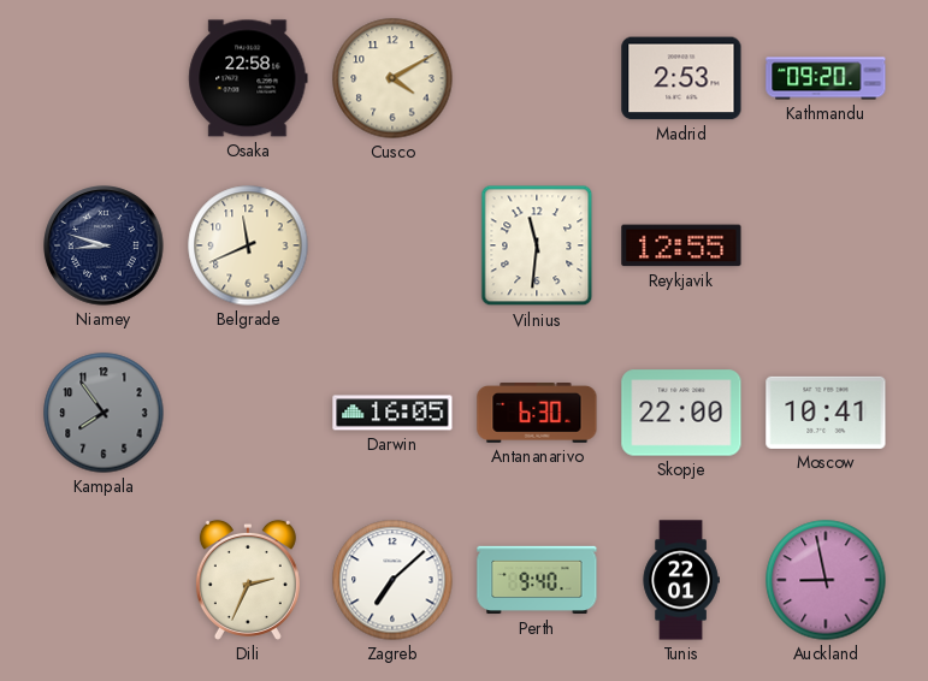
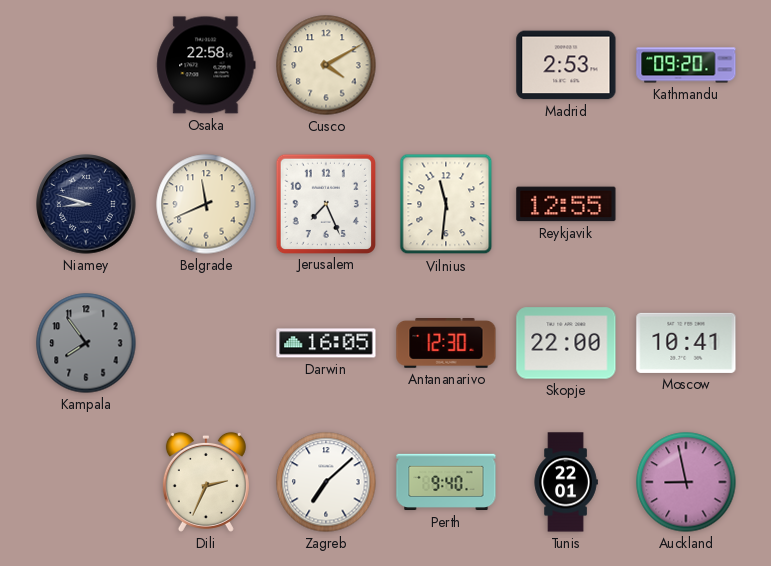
Jerusalem: none -> 7:26
Antananarivo: 6:30 -> 12:30
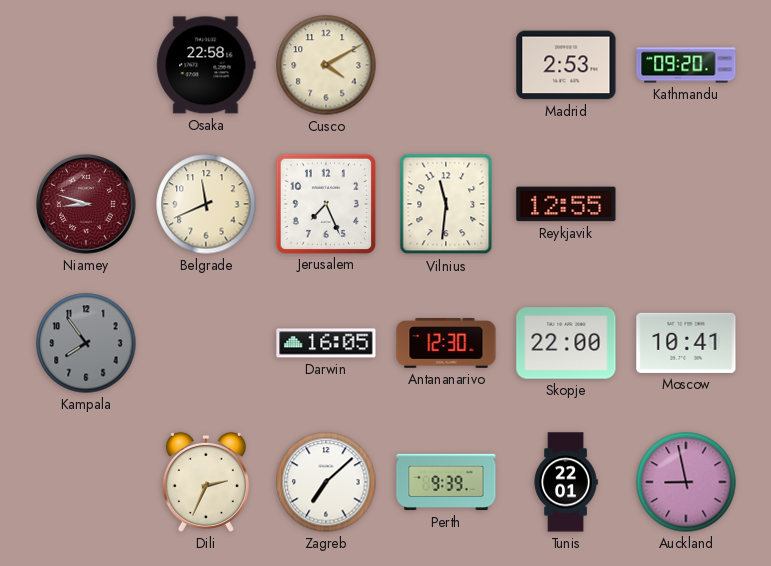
Niamey dial: navy -> burgundy
Perth: 9:40 -> 9:39
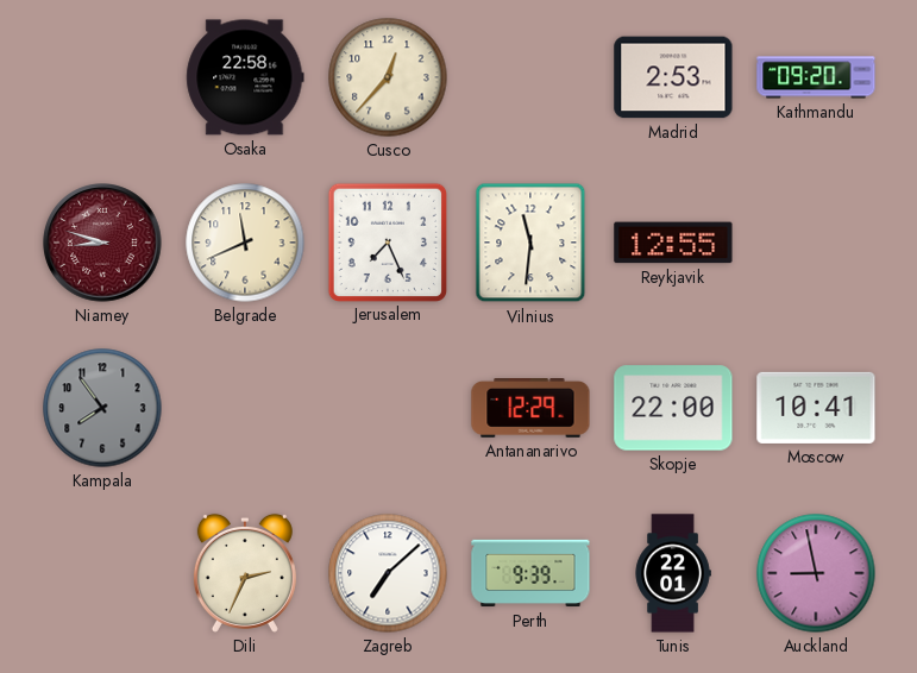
Cusco: 4:10 -> 12:37
Darwin: 16:05 -> none
Antananarivo: 12:30 -> 12:29
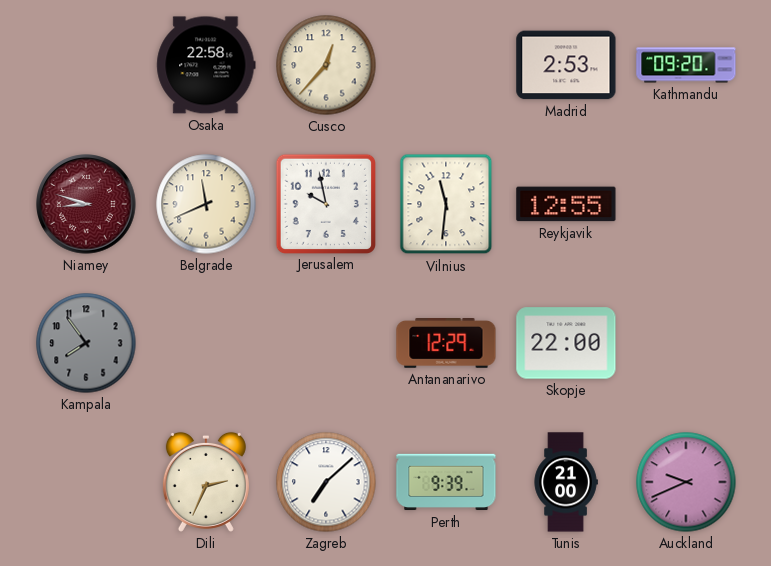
Jerusalem: 7:26 -> 9:58
Moscow: 10:41 -> none
Tunis: 22:01 -> 21:00
Auckland: 8:58 -> 9:41
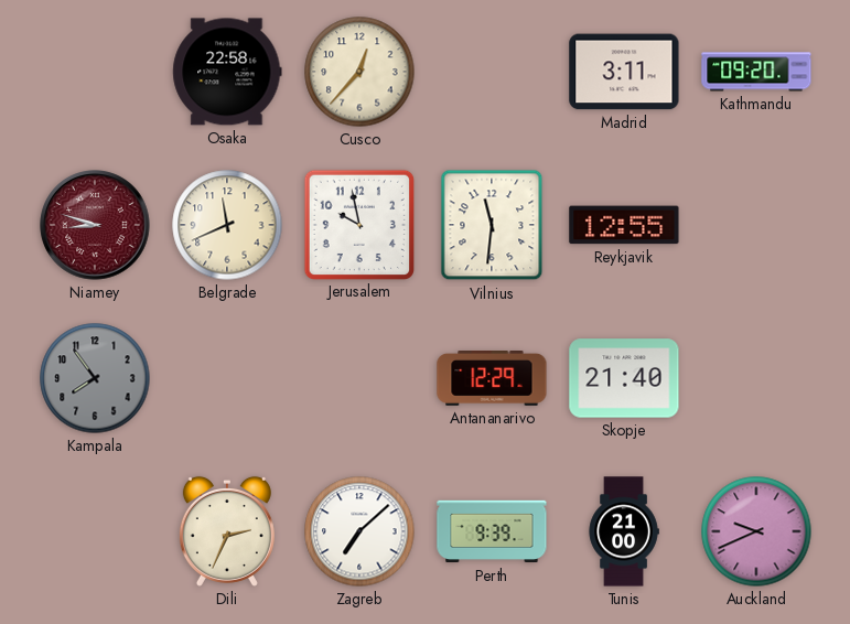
Madrid: 2:53 -> 3:11
Skopje: 22:00 -> 21:40
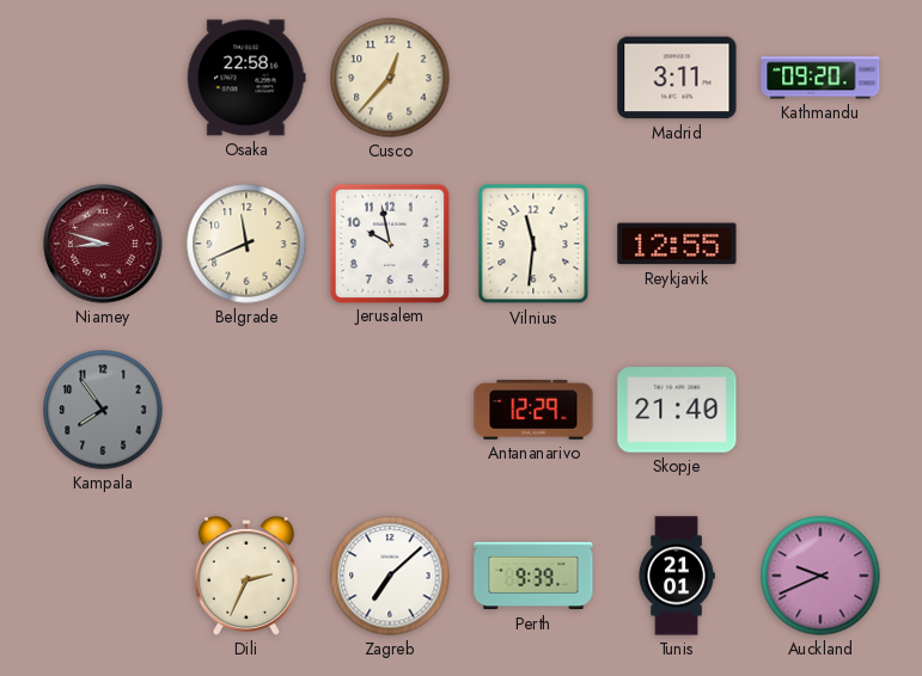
Tunis: 21:00 -> 21:01
